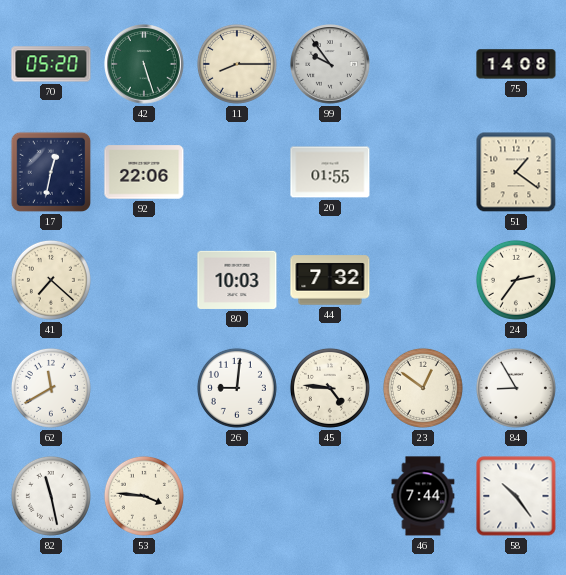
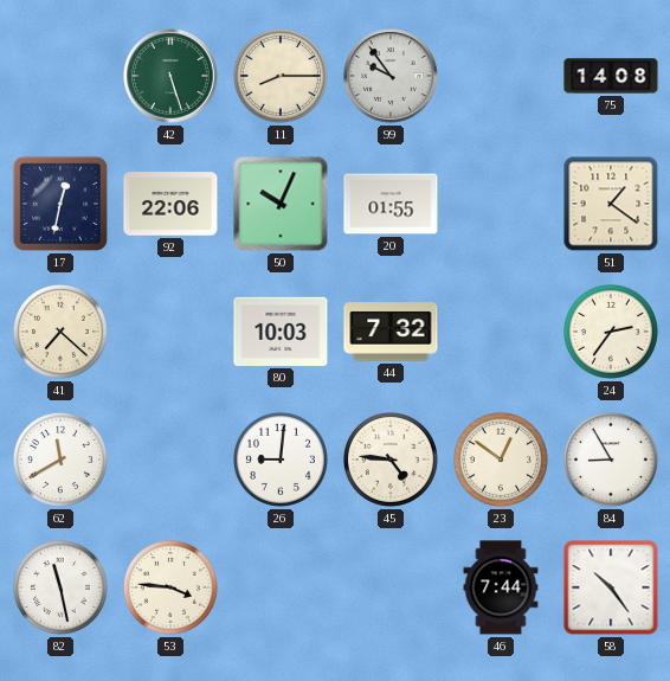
70: 05:20 -> none
50: none -> 10:04
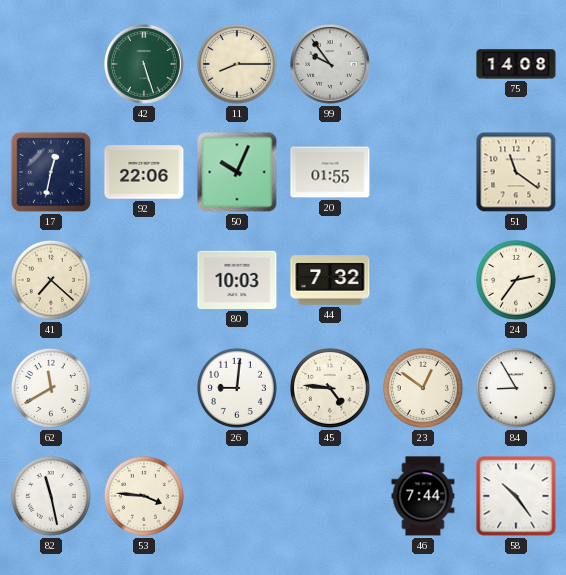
51: 1:21 -> 11:21
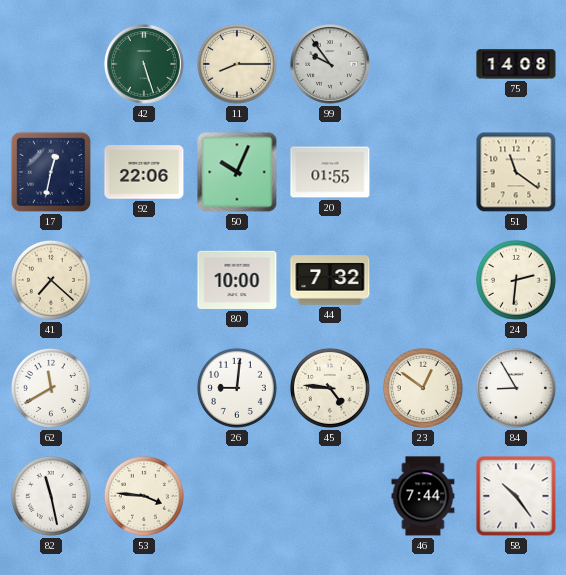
80: 10:03 -> 10:00
24: 2:36 -> 2:31
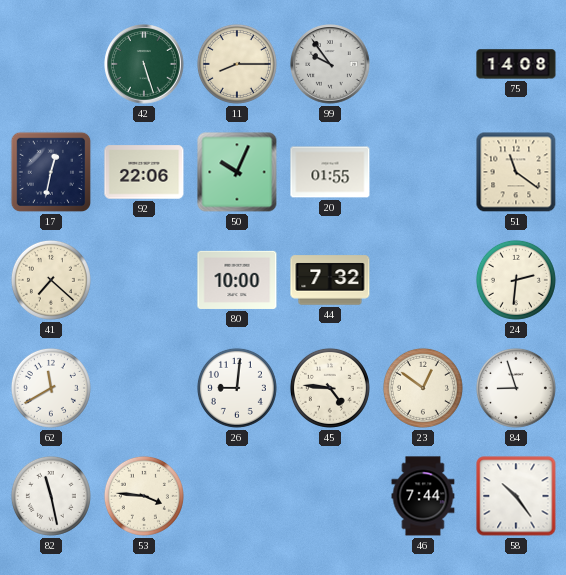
84: 8:55 -> 8:57
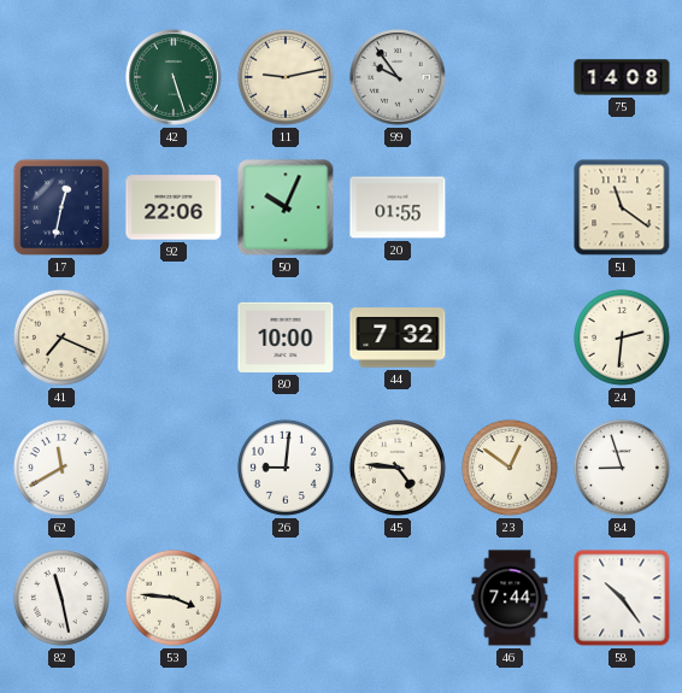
11: 8:15 -> 9:13
41: 7:22 -> 7:19
